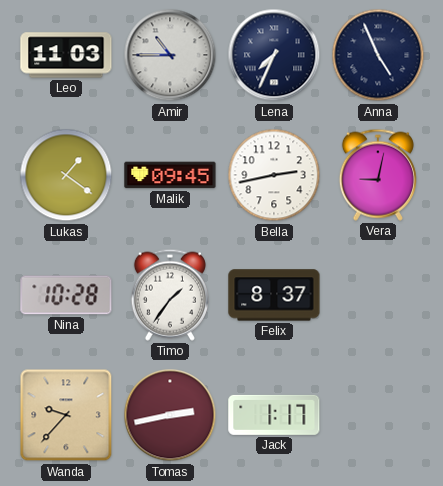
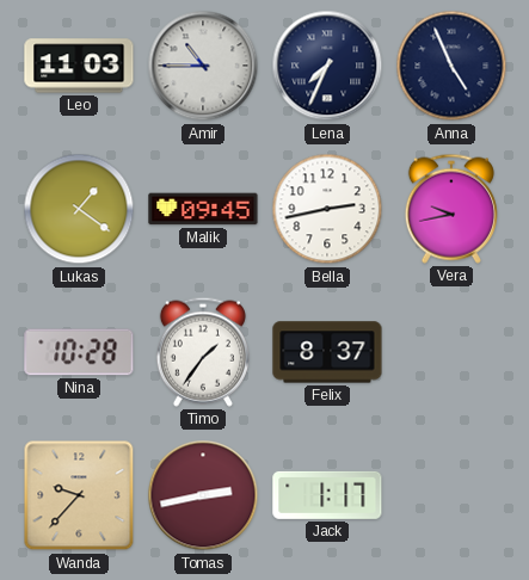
Vera: 9:02 -> 9:43
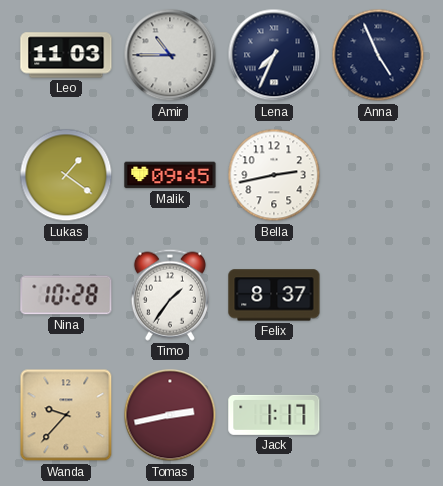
Vera: 9:43 -> none
